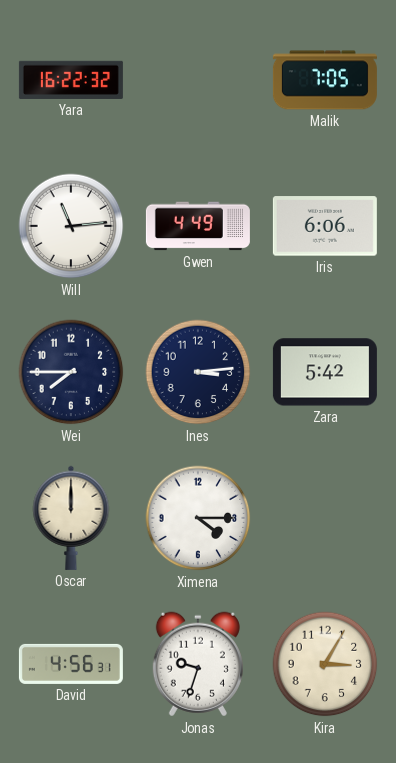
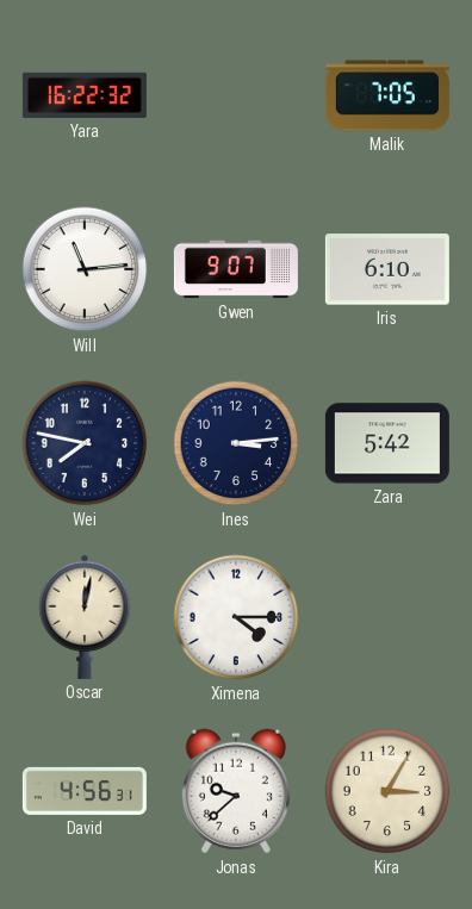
Gwen: 4:49 -> 9:07
Iris: 6:06 -> 6:10
Wei: 7:45 -> 7:47
Oscar: 12:00 -> 12:02
Jonas: 9:33 -> 9:38
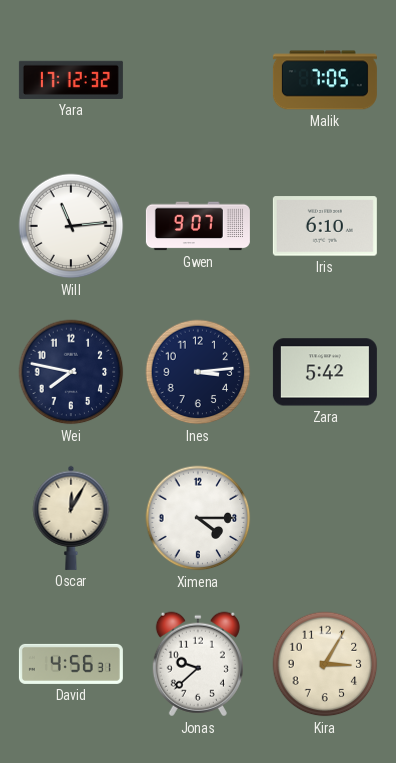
Yara: 16:22 -> 17:12
Oscar: 12:02 -> 12:05
